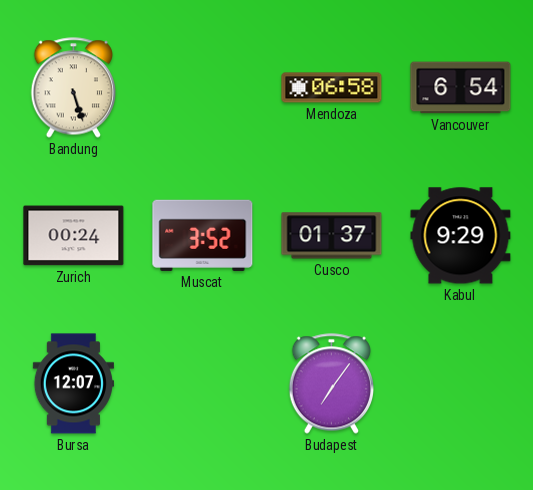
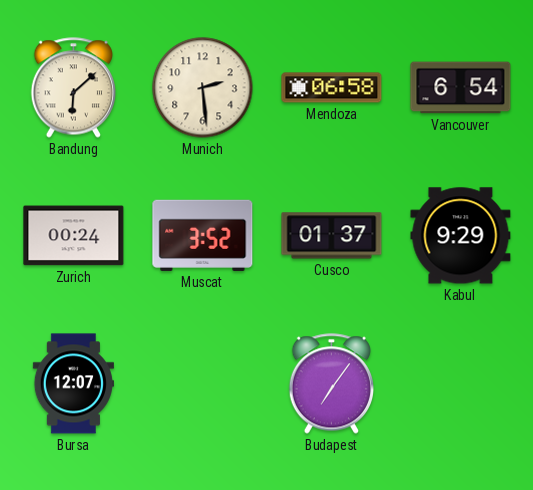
Bandung: 5:27 -> 6:08
Munich: none -> 2:29
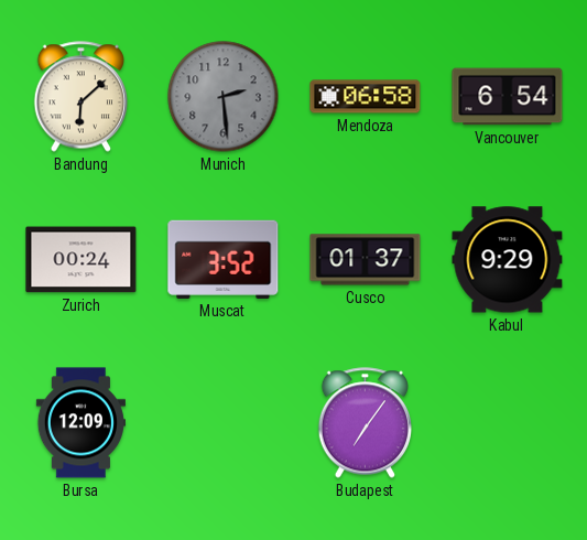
Munich dial: cream -> grey
Bursa: 12:07 -> 12:09
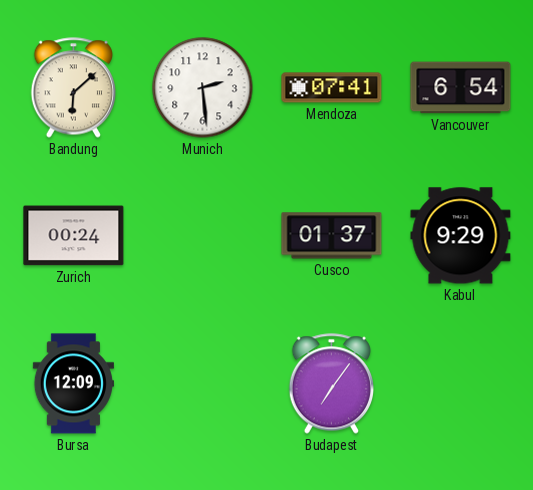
Munich dial: grey -> white
Mendoza: 06:58 -> 07:41
Muscat: 3:52 -> none
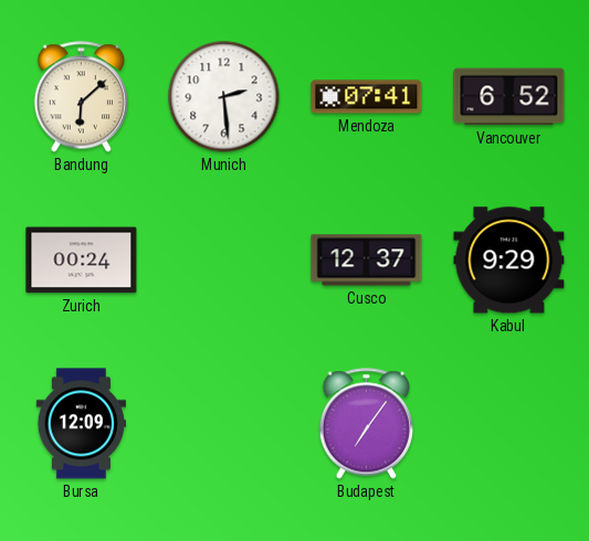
Vancouver: 6:54 -> 6:52
Cusco: 01:37 -> 12:37
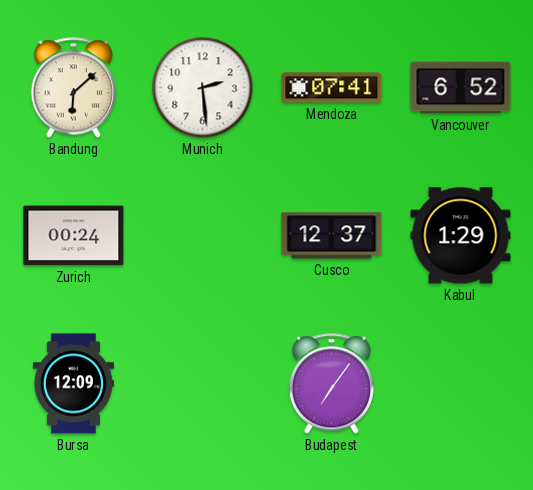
Kabul: 9:29 -> 1:29
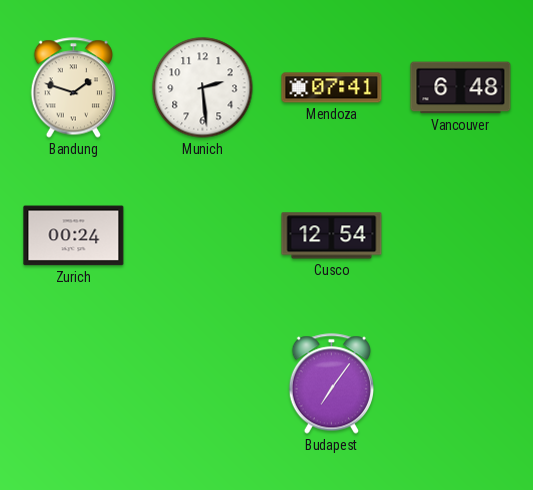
Bandung: 6:08 -> 1:48
Vancouver: 6:52 -> 6:48
Cusco: 12:37 -> 12:54
Kabul: 1:29 -> none
Bursa: 12:09 -> none
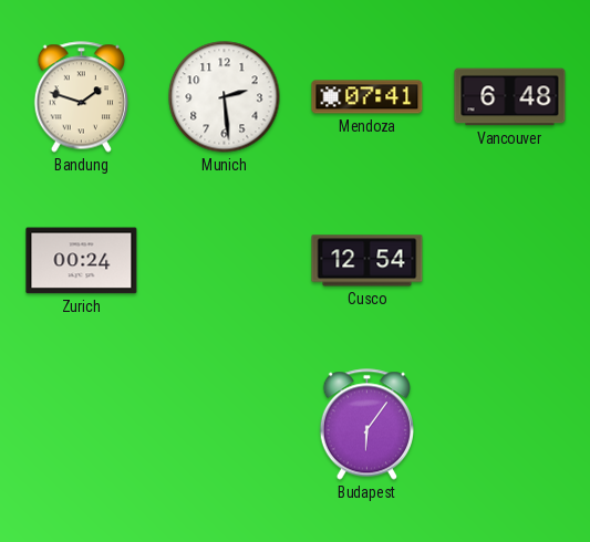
Budapest: 7:06 -> 6:06
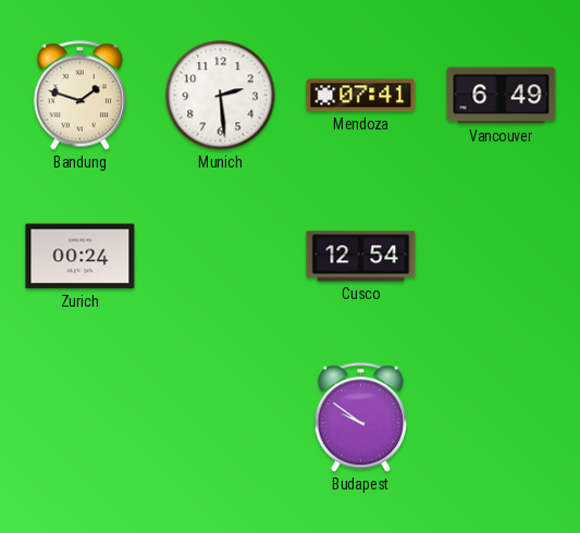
Vancouver: 6:48 -> 6:49
Budapest: 6:06 -> 9:51
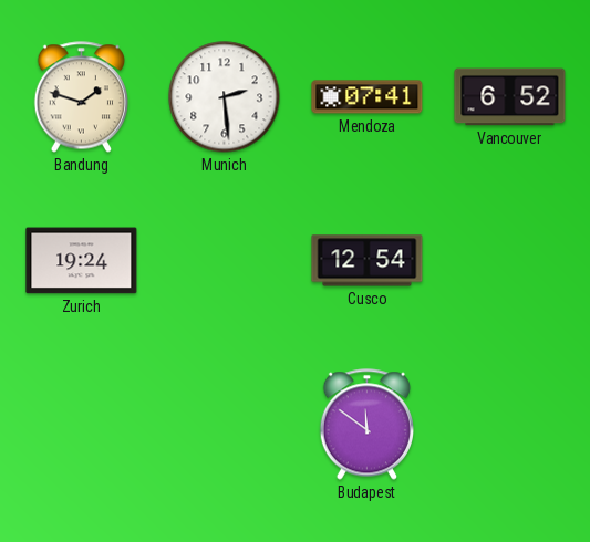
Vancouver: 6:49 -> 6:52
Zurich: 00:24 -> 19:24
Budapest: 9:51 -> 11:51
